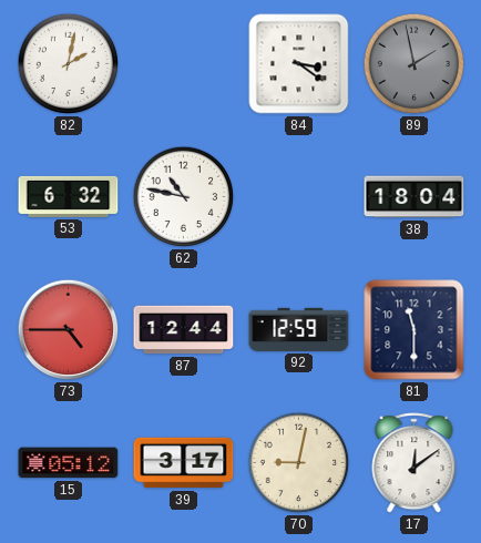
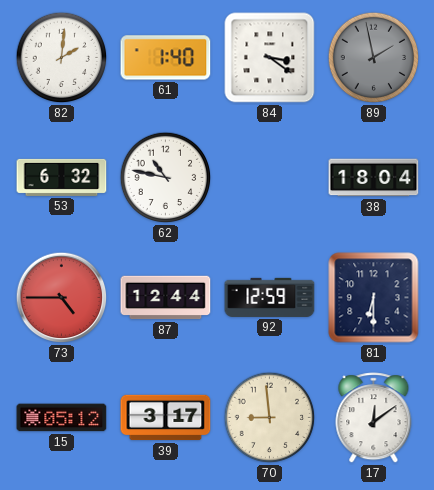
82: 2:02 -> 2:01
61: none -> 1:40
81: 11:30 -> 6:30
70: 9:02 -> 8:59
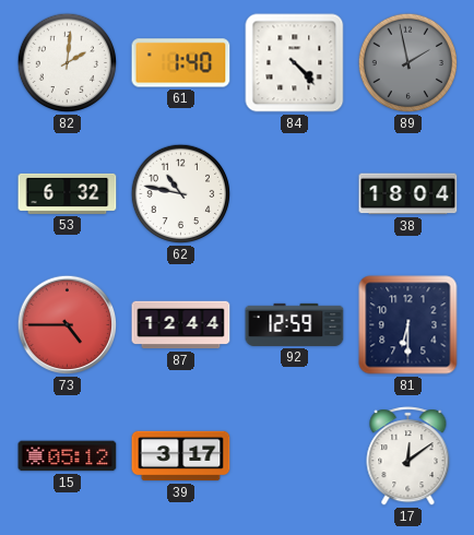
84: 3:21 -> 4:23
70: 8:59 -> none
